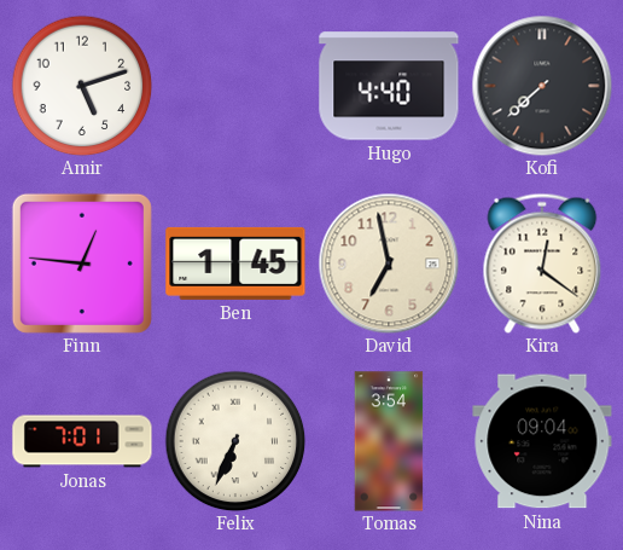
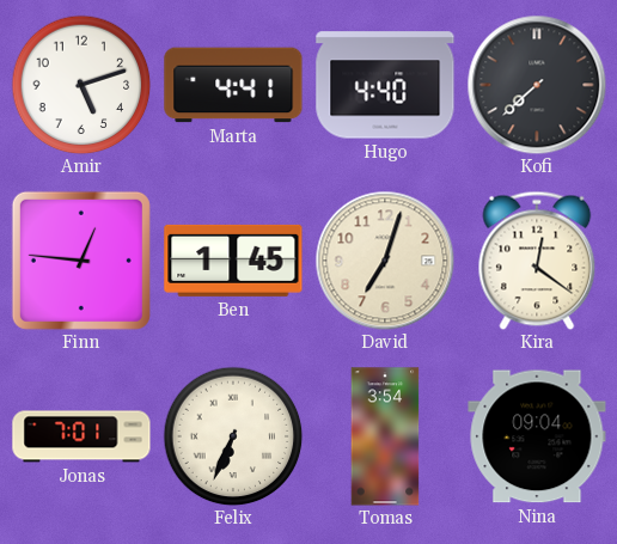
Marta: none -> 4:41
David: 6:58 -> 7:03
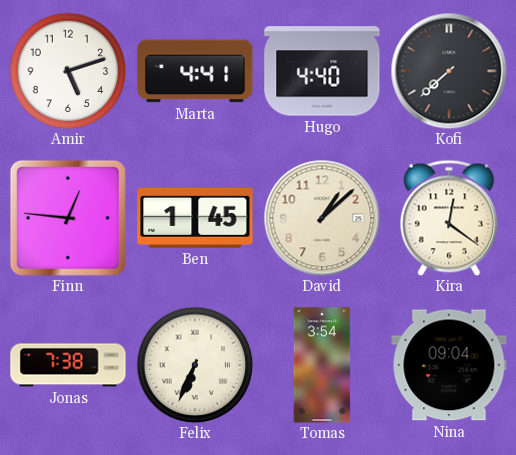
David: 7:03 -> 1:08
Jonas: 7:01 -> 7:38
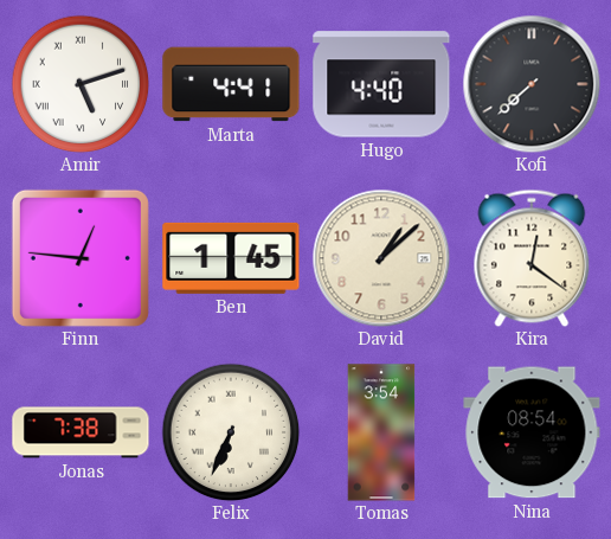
Amir numerals: Arabic -> Roman
Nina: 09:04 -> 08:54
